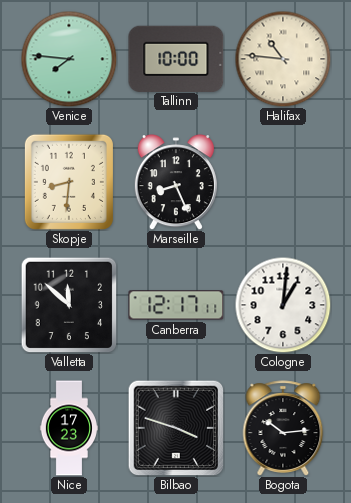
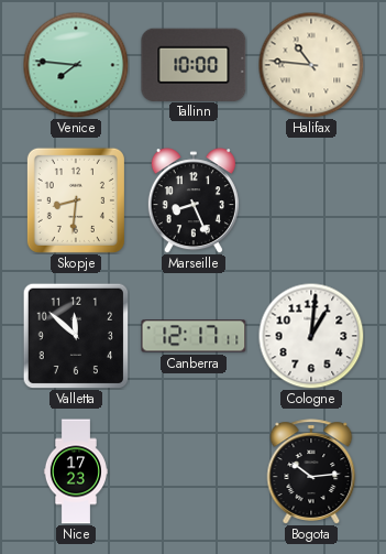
Bilbao: 3:48 -> none
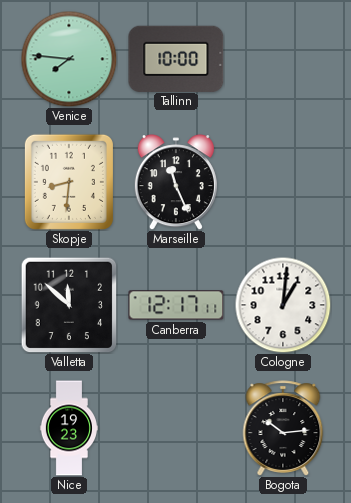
Halifax: 10:46 -> none
Marseille: 8:26 -> 11:26
Nice: 17:23 -> 19:23
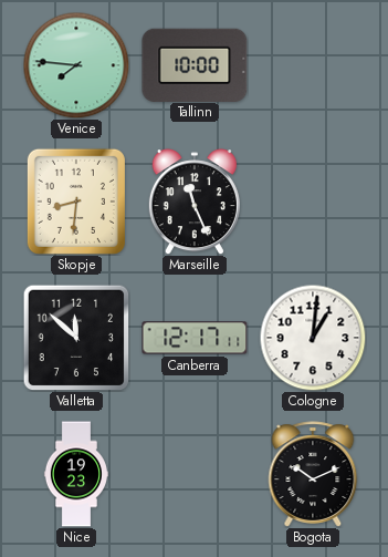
Bogota: 10:14 -> 10:11
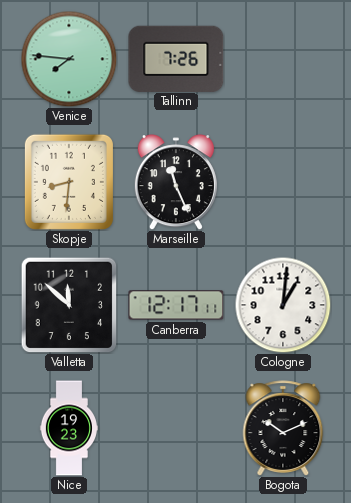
Tallinn: 10:00 -> 7:26
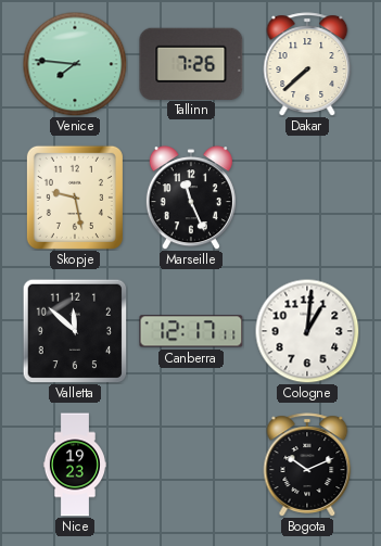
Dakar: none -> 7:38
Skopje: 8:31 -> 9:28
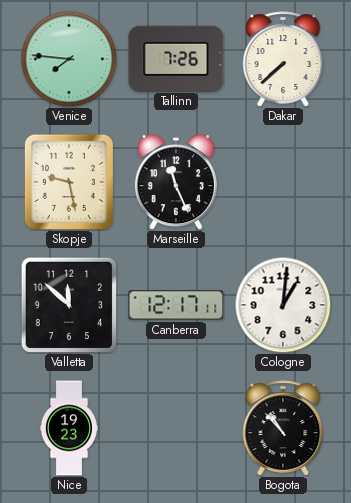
Bogota: 10:11 -> 10:53
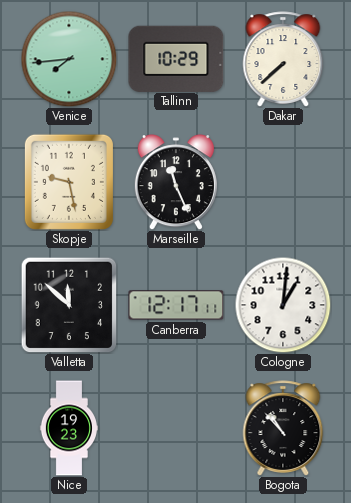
Venice: 7:46 -> 7:44
Tallinn: 7:26 -> 10:29
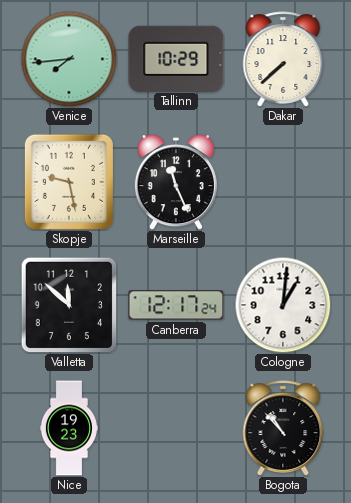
Canberra: 12:17:11 -> 12:17:24
